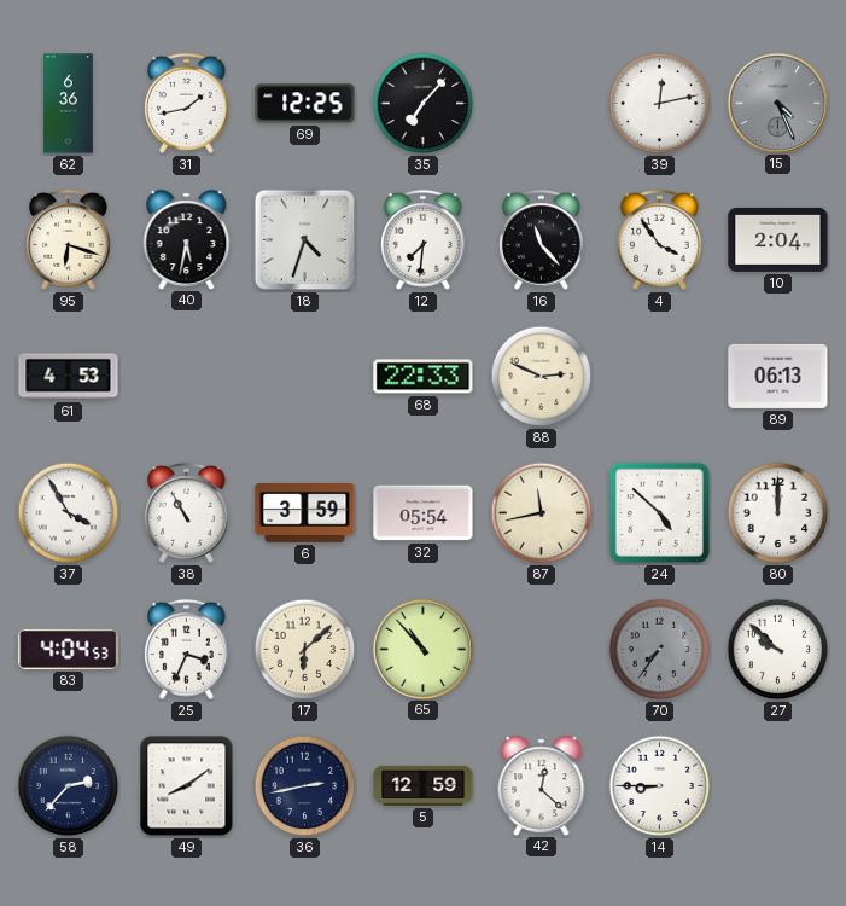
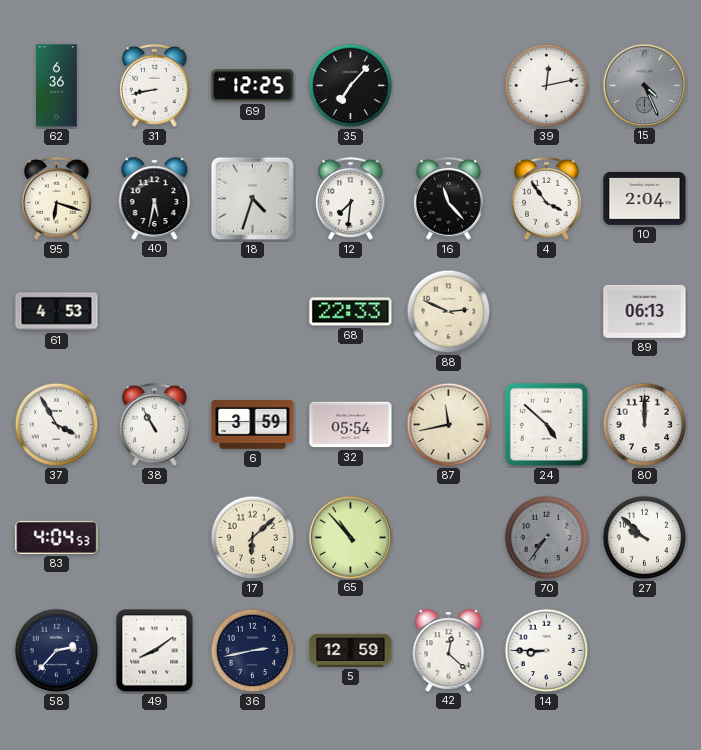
31: 1:43 -> 8:43
25: 3:34 -> none
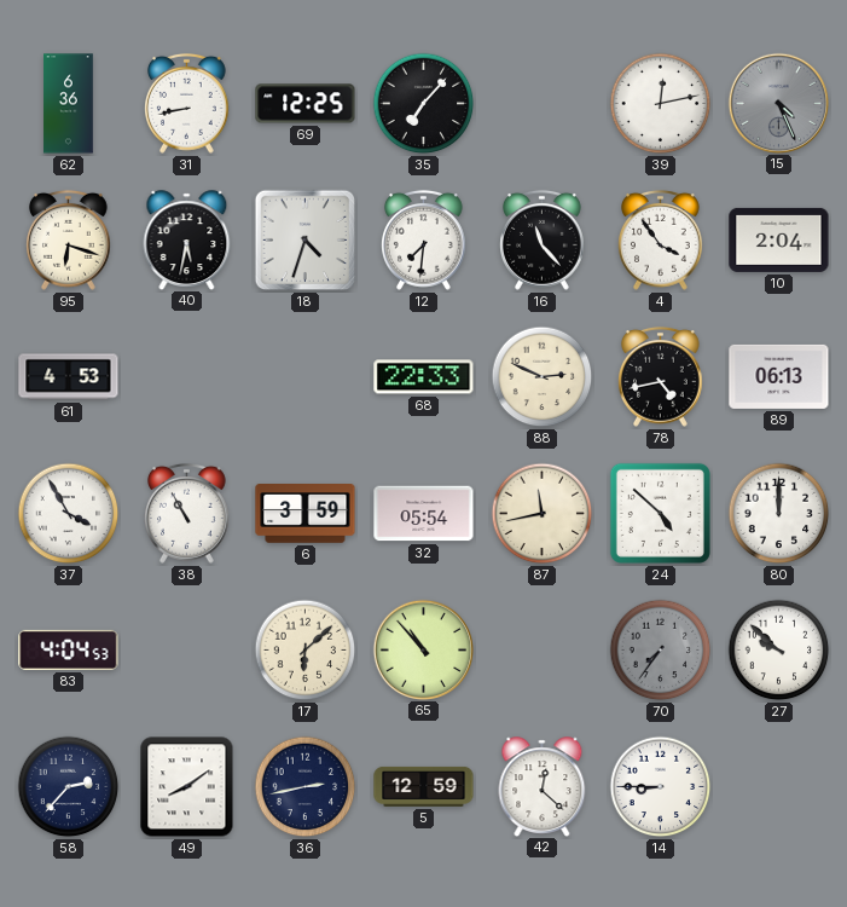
78: none -> 4:43
